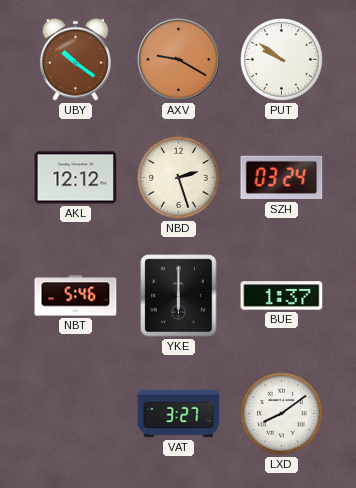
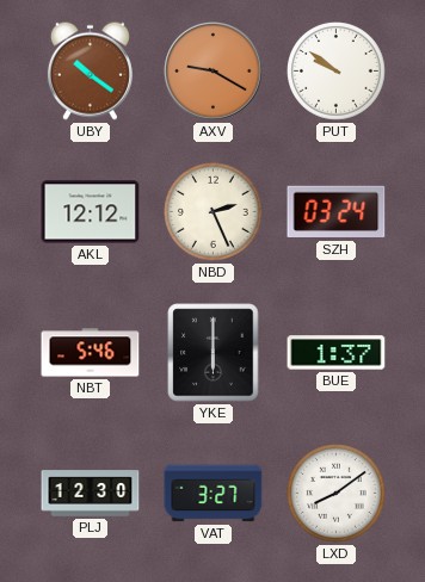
NBD: 2:27 -> 2:26
PLJ: none -> 12:30
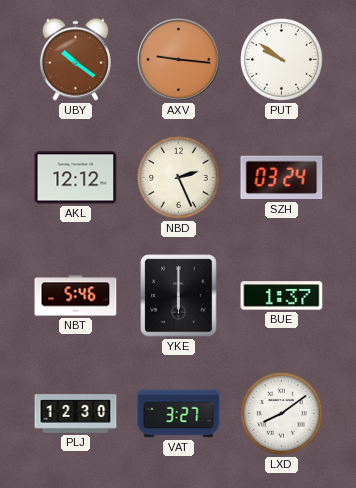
AXV: 9:20 -> 9:16
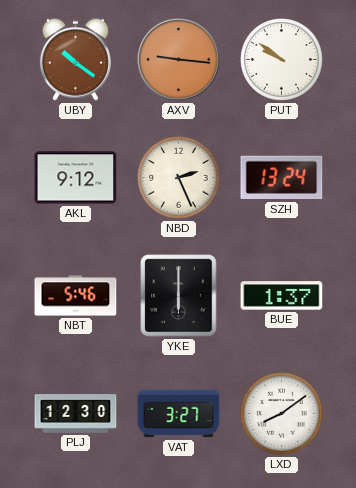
AKL: 12:12 -> 9:12
SZH: 03:24 -> 13:24
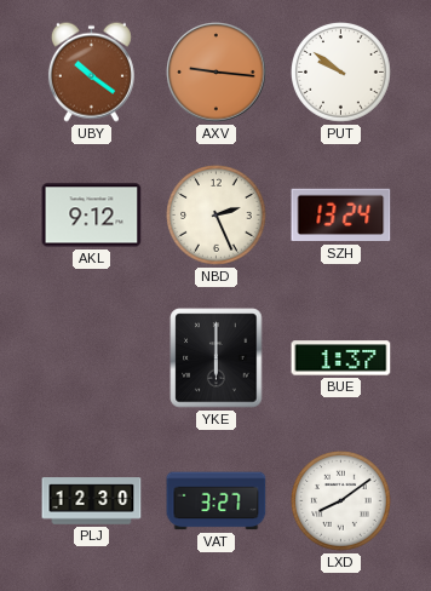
NBT: 5:46 -> none
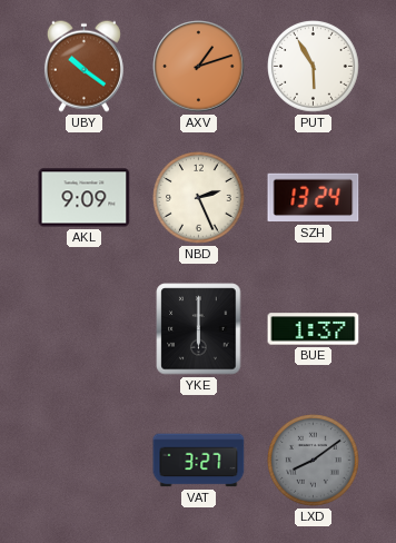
AXV: 9:16 -> 1:12
PUT: 9:51 -> 5:55
AKL: 9:12 -> 9:09
PLJ: 12:30 -> none
LXD dial: white -> grey
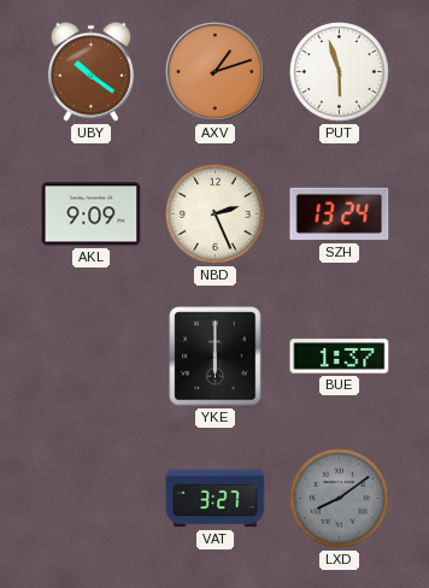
PUT: 5:55 -> 5:57
